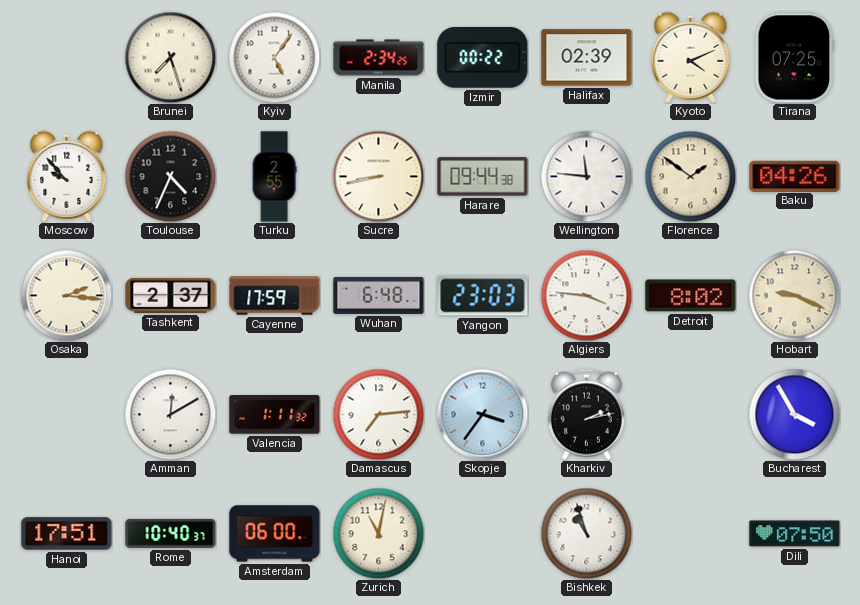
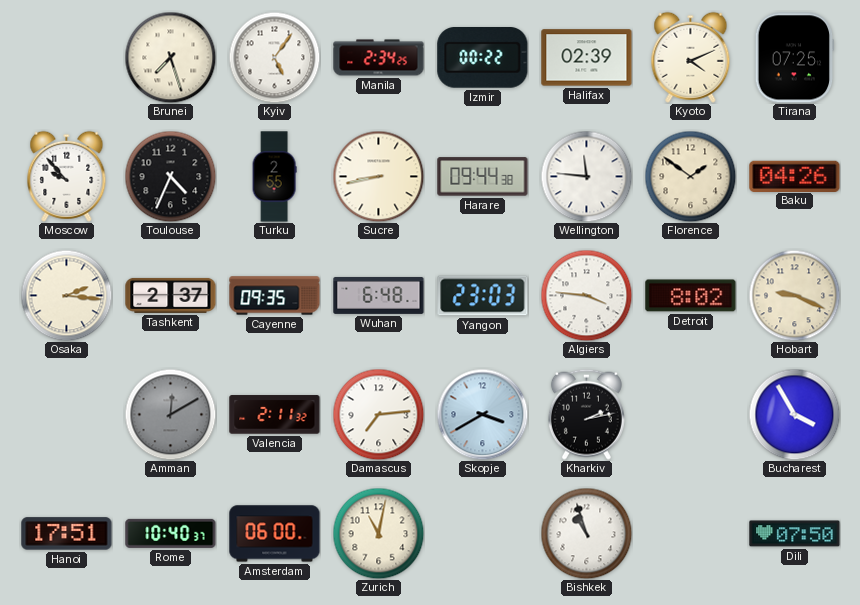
Cayenne: 17:59 -> 09:35
Amman dial: white -> grey
Valencia: 1:11 -> 2:11
Skopje: 3:36 -> 3:40
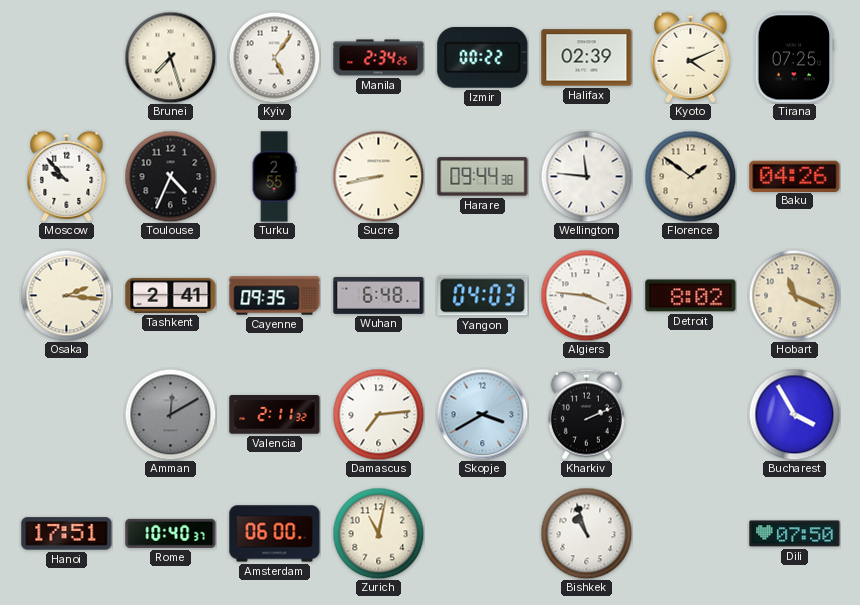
Tashkent: 2:37 -> 2:41
Yangon: 23:03 -> 04:03
Hobart: 9:19 -> 11:19
Kharkiv: 2:13 -> 2:11
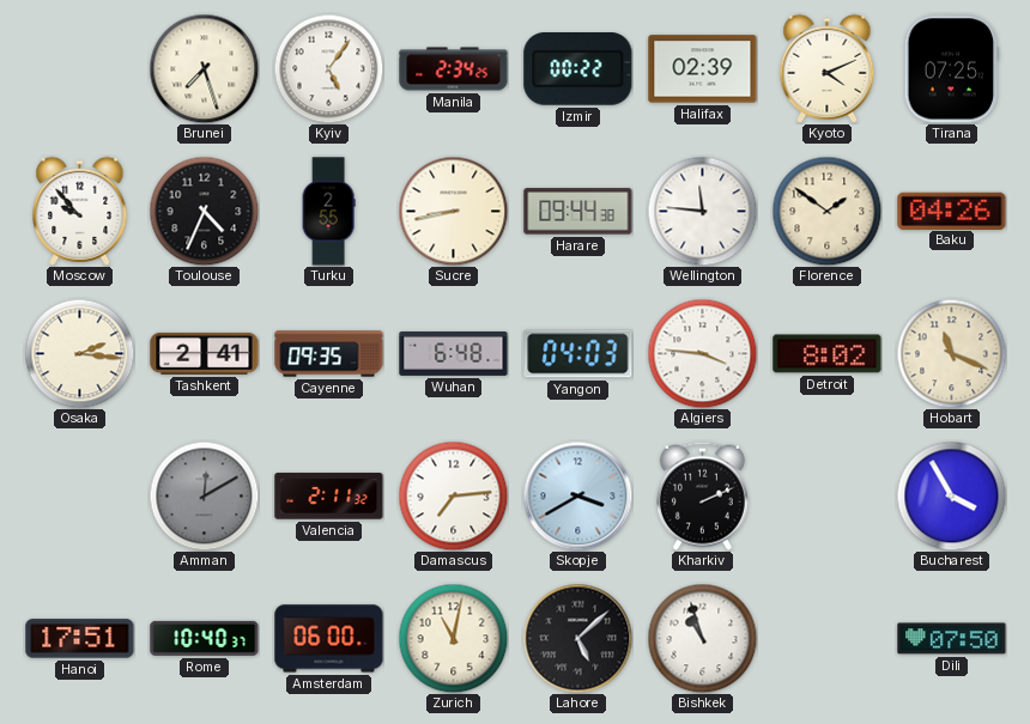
Lahore: none -> 5:08
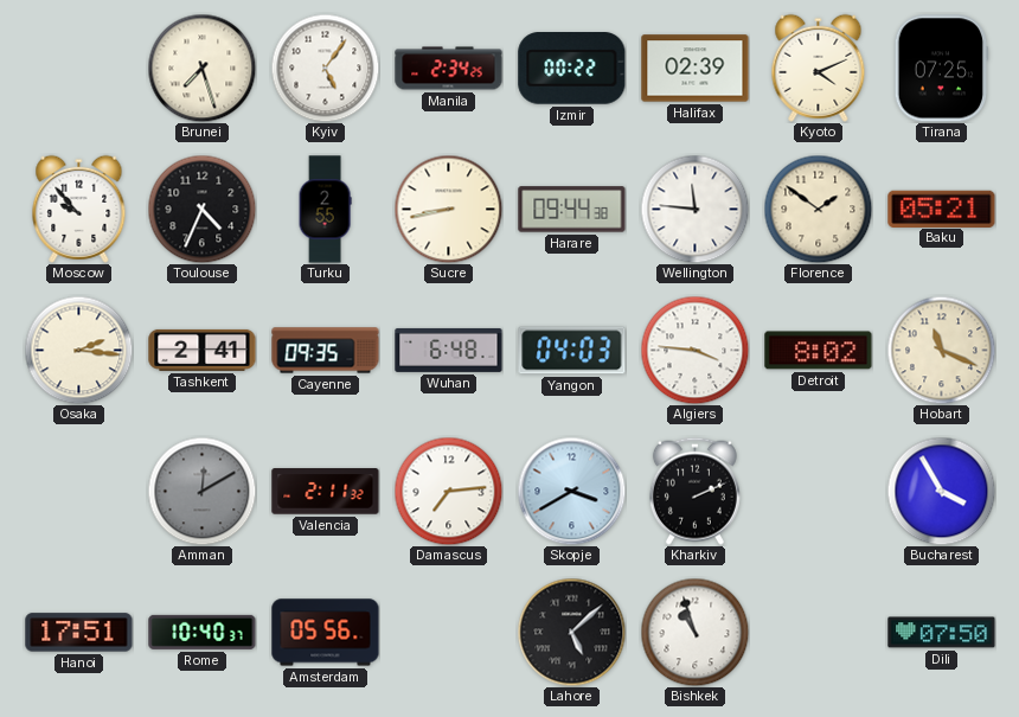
Baku: 04:26 -> 05:21
Amsterdam: 06:00 -> 05:56
Zurich: 11:02 -> none
